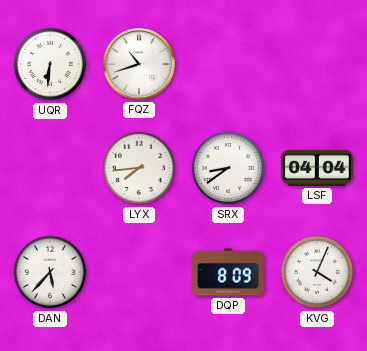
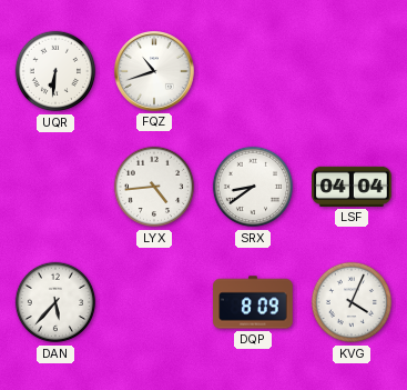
LYX: 7:44 -> 4:44
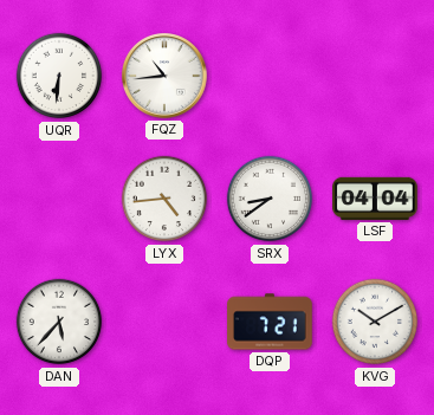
FQZ: 10:42 -> 10:44
DQP: 8:09 -> 7:21
KVG: 4:04 -> 10:10
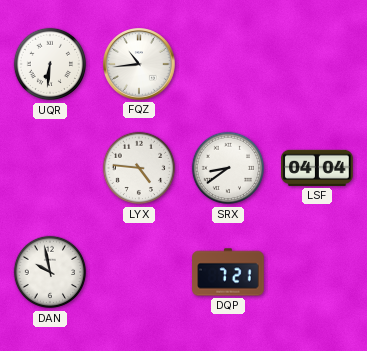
LYX: 4:44 -> 4:46
DAN: 5:37 -> 9:58
KVG: 10:10 -> none
